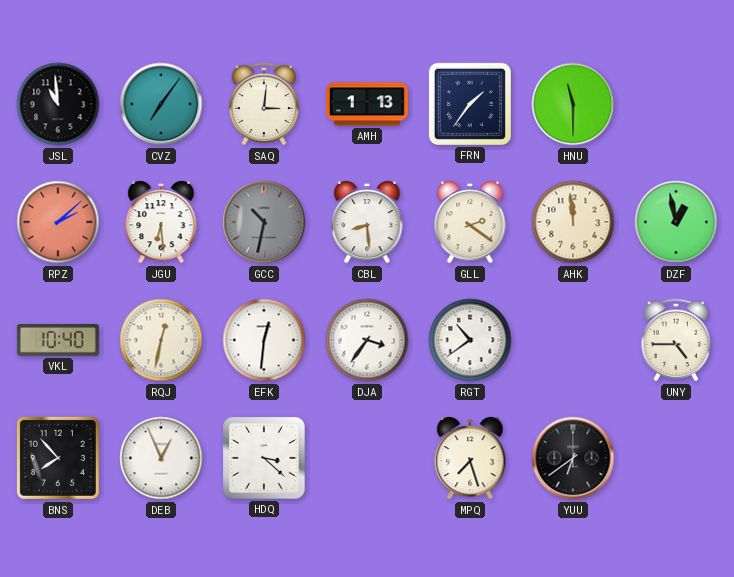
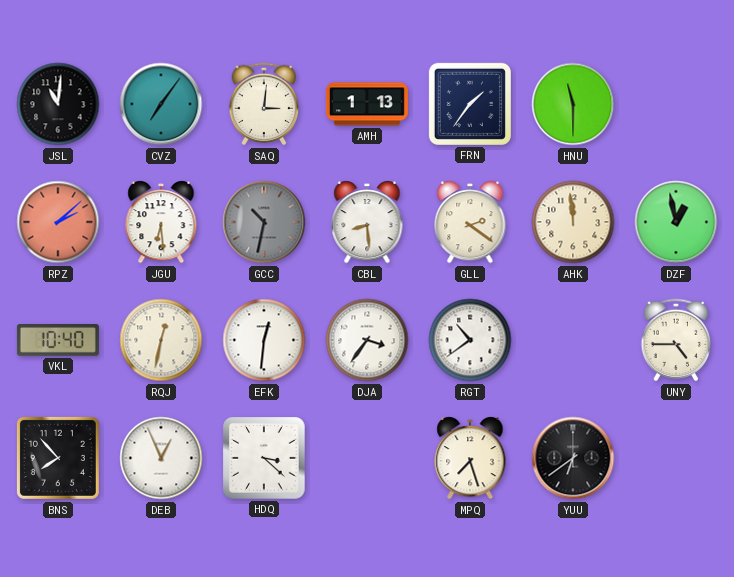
JSL: 10:59 -> 11:01
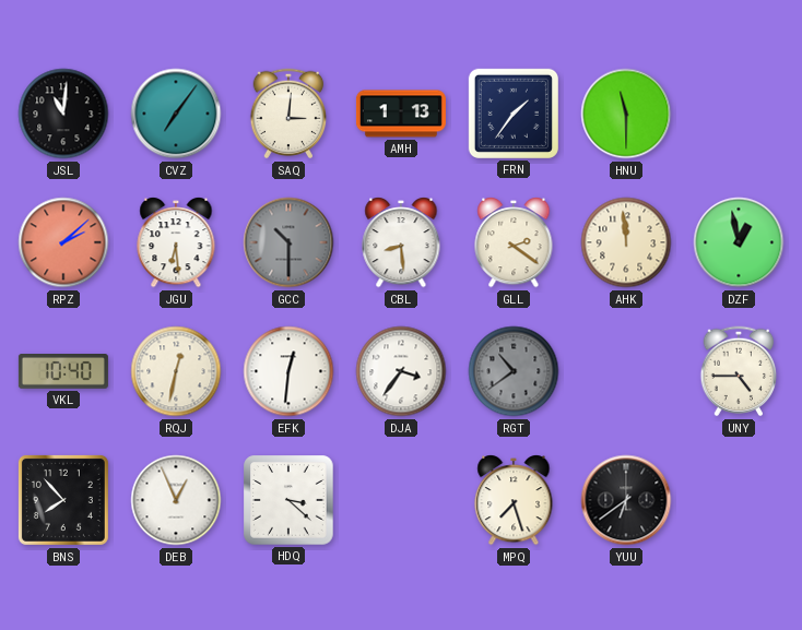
GCC: 10:32 -> 10:30
RGT dial: white -> grey
